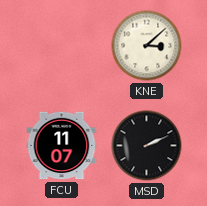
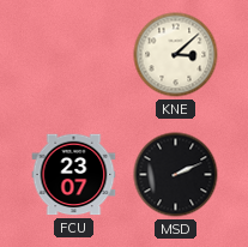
FCU: 11:07 -> 23:07
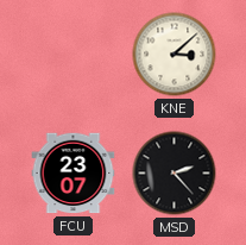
MSD: 2:11 -> 2:23
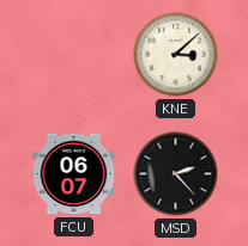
FCU: 23:07 -> 06:07
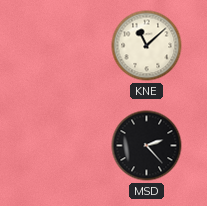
KNE: 3:08 -> 11:08
FCU: 06:07 -> none
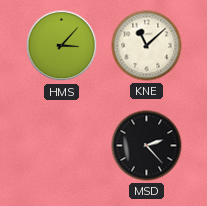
HMS: none -> 3:07
